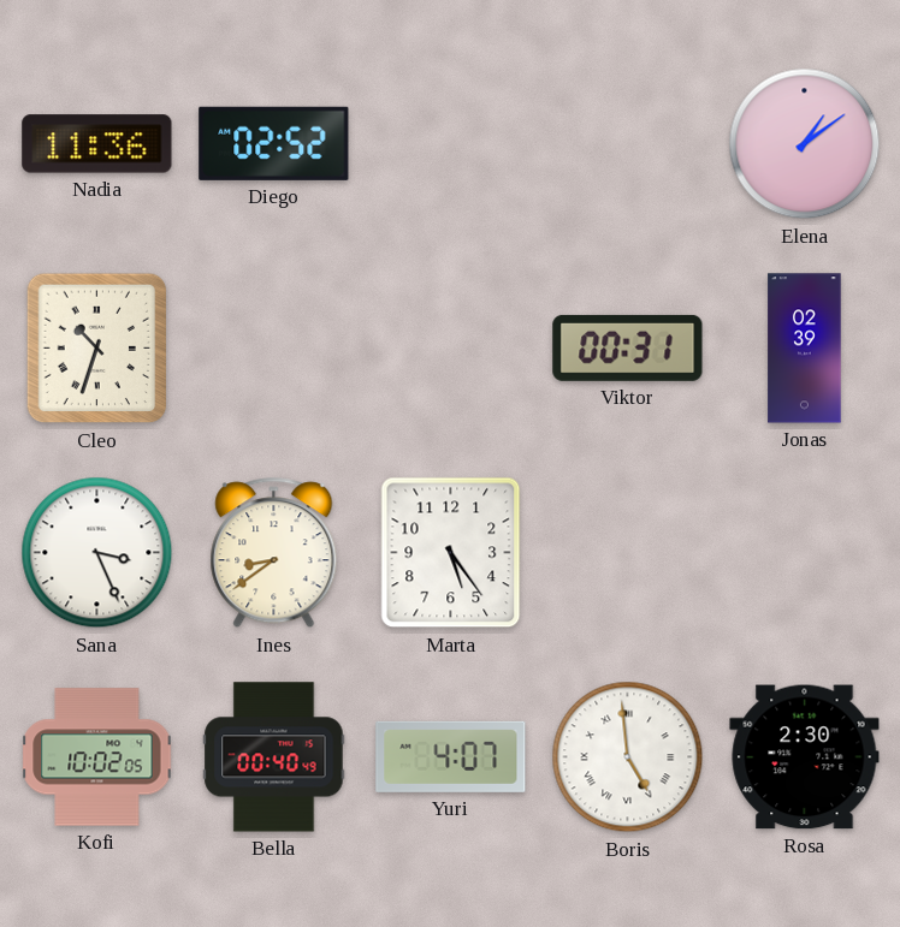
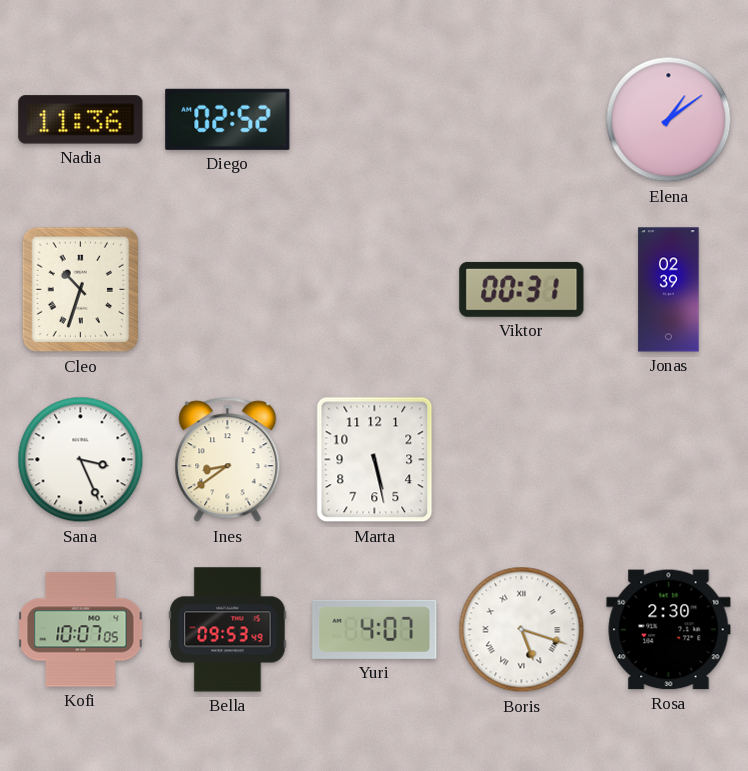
Marta: 5:24 -> 5:28
Kofi: 10:02 -> 10:07
Bella: 00:40 -> 09:53
Boris: 4:59 -> 5:18
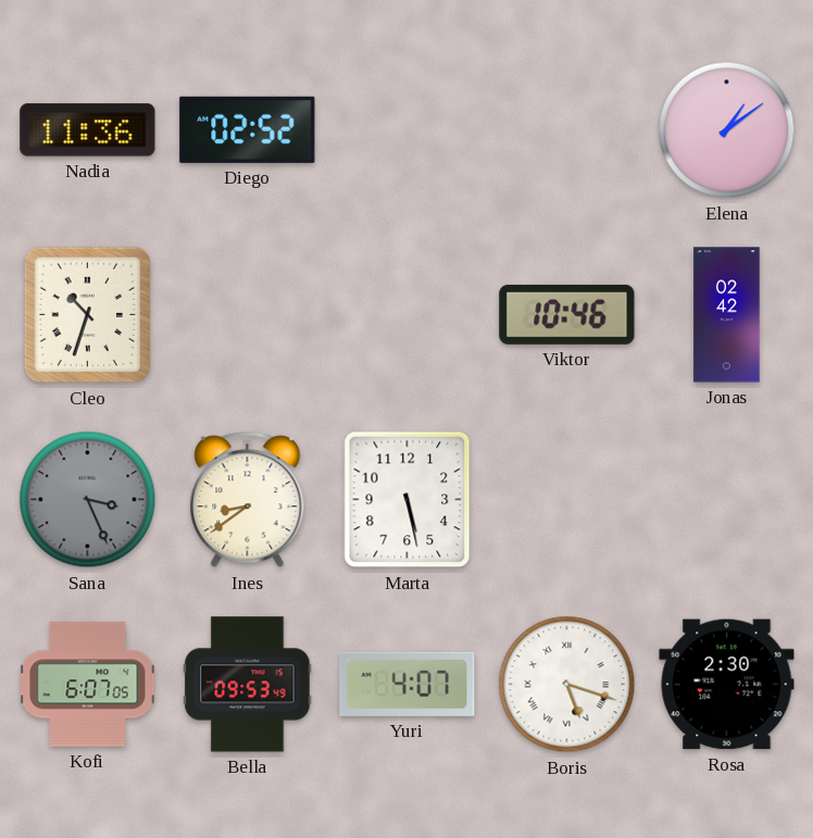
Viktor: 00:31 -> 10:46
Jonas: 02:39 -> 02:42
Sana dial: white -> grey
Kofi: 10:07 -> 6:07
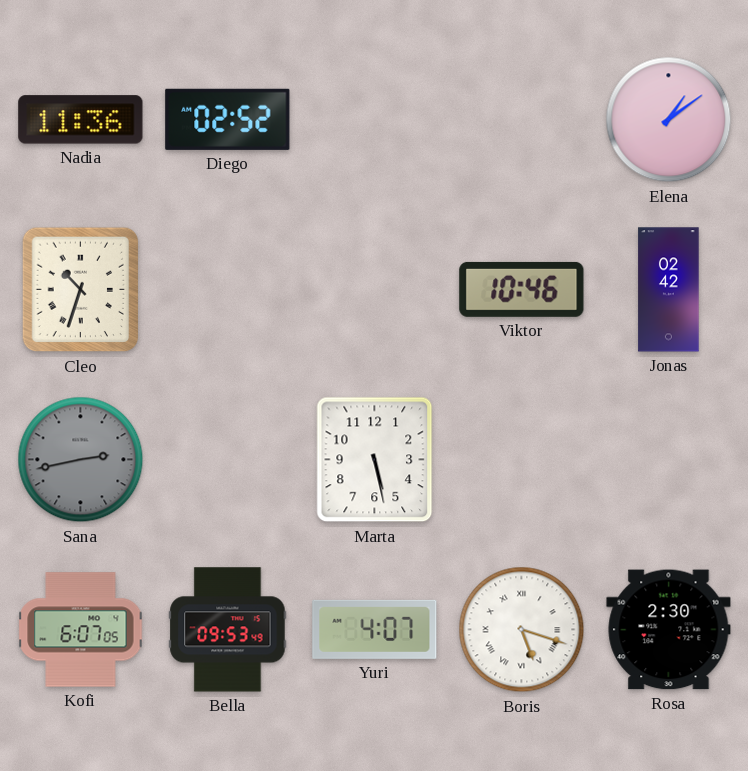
Sana: 3:26 -> 2:43
Ines: 8:39 -> none
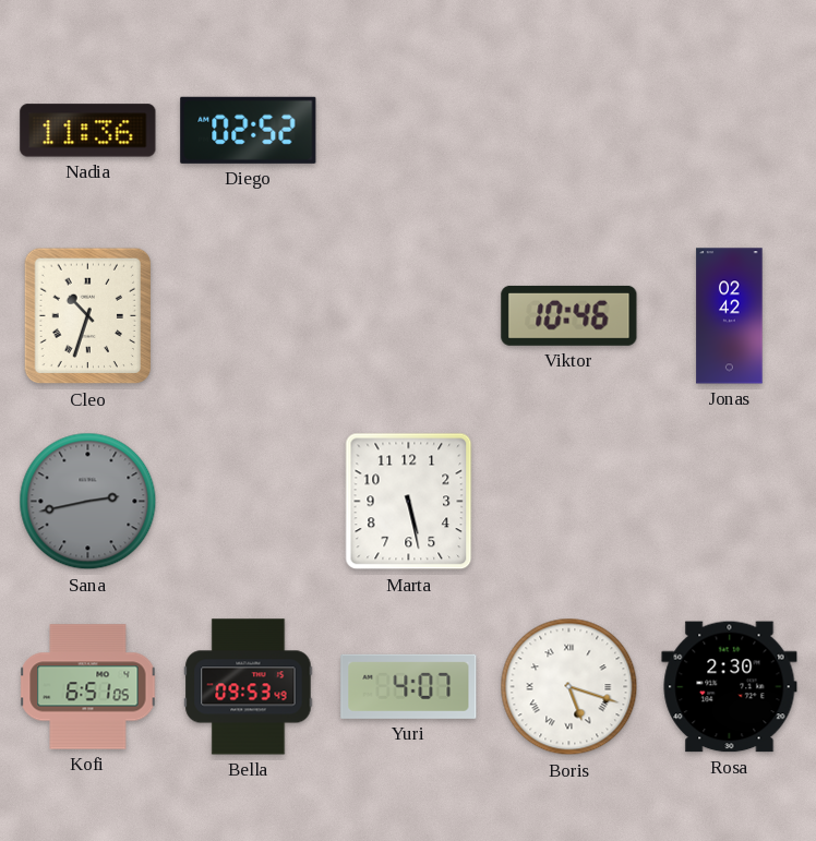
Elena: 1:09 -> none
Kofi: 6:07 -> 6:51
